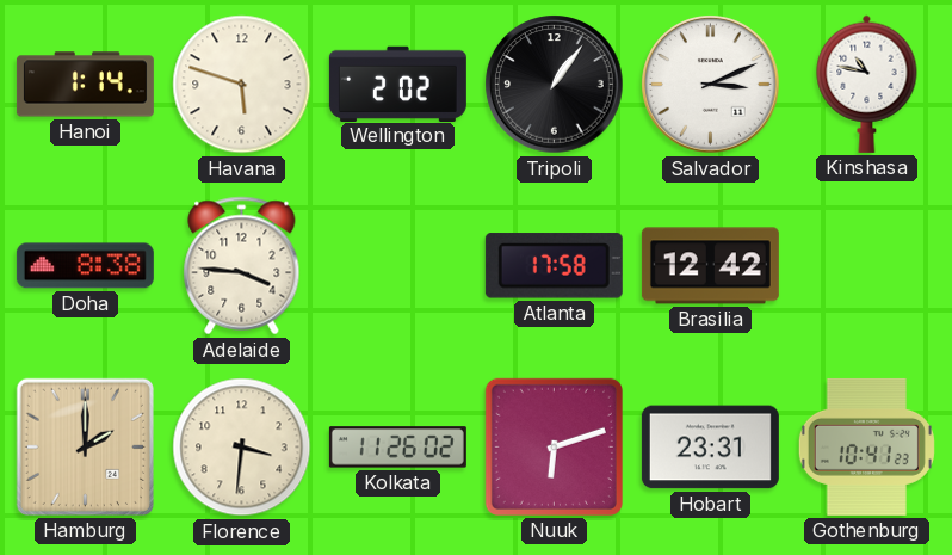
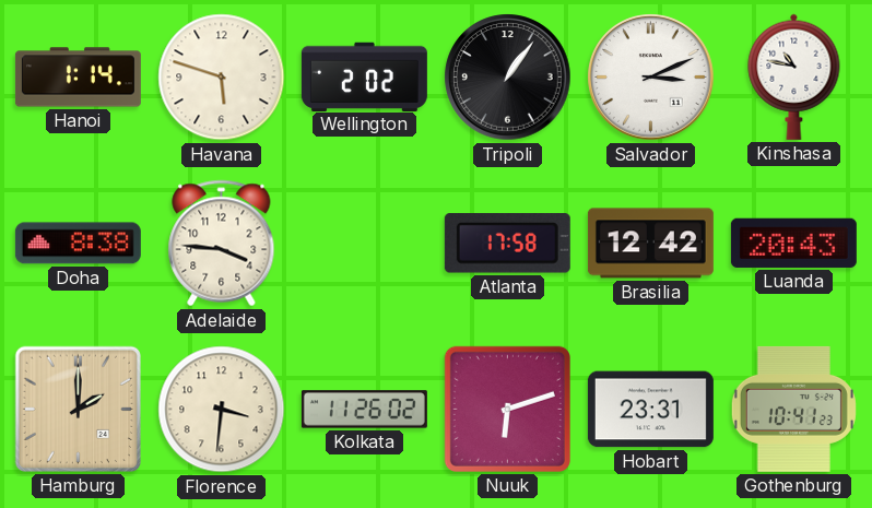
Luanda: none -> 20:43
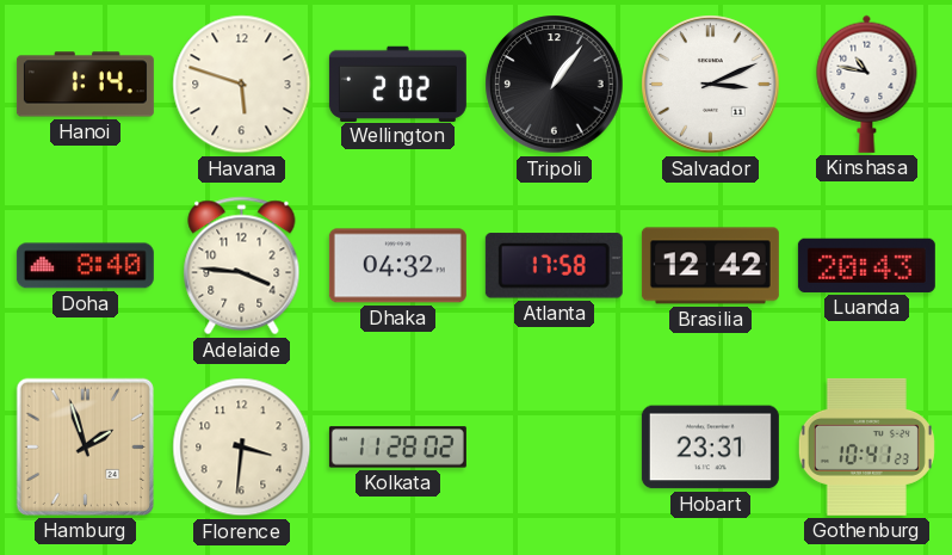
Doha: 8:38 -> 8:40
Dhaka: none -> 04:32
Hamburg: 2:00 -> 1:57
Kolkata: 11:26 -> 11:28
Nuuk: 6:12 -> none
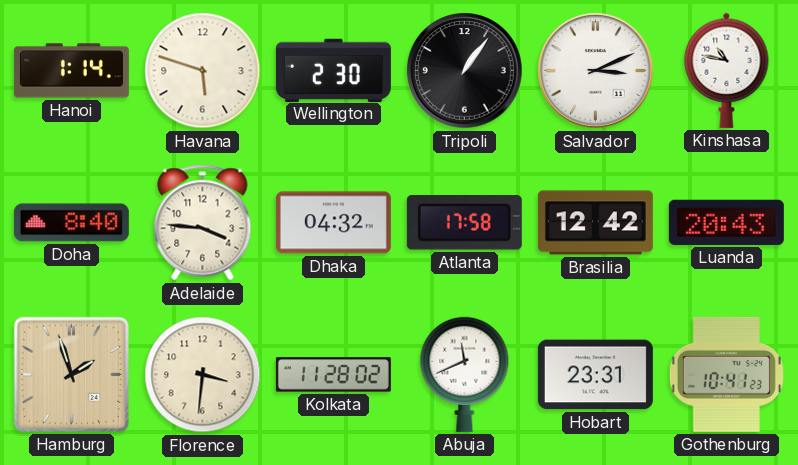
Wellington: 2:02 -> 2:30
Abuja: none -> 11:41
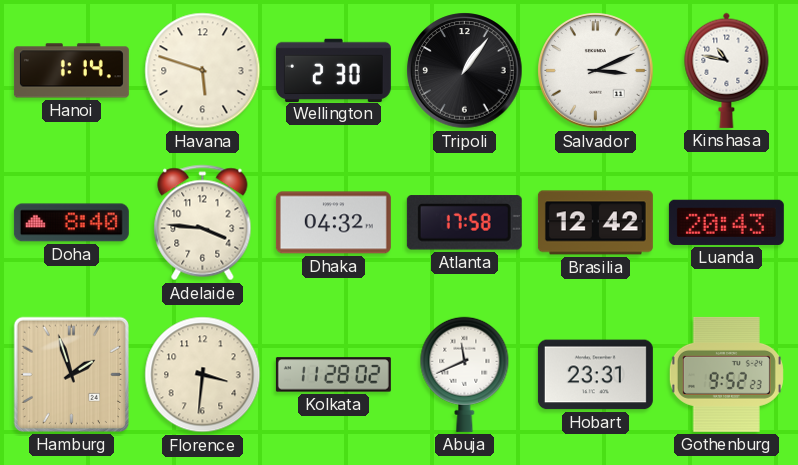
Gothenburg: 10:41 -> 9:52
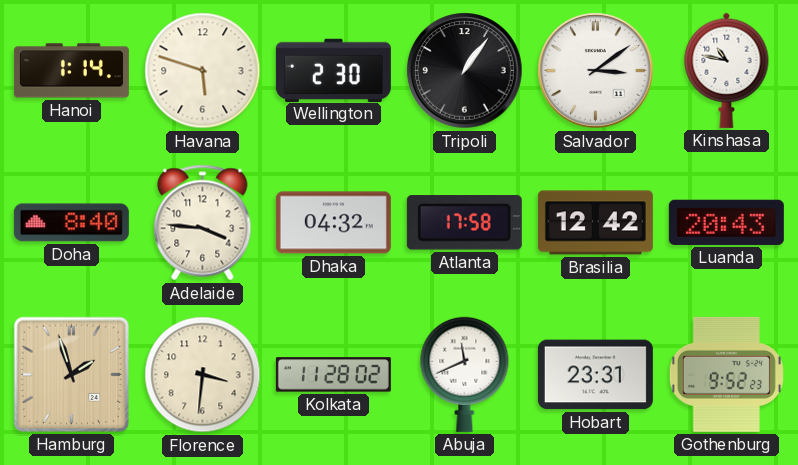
Salvador: 3:11 -> 3:09
